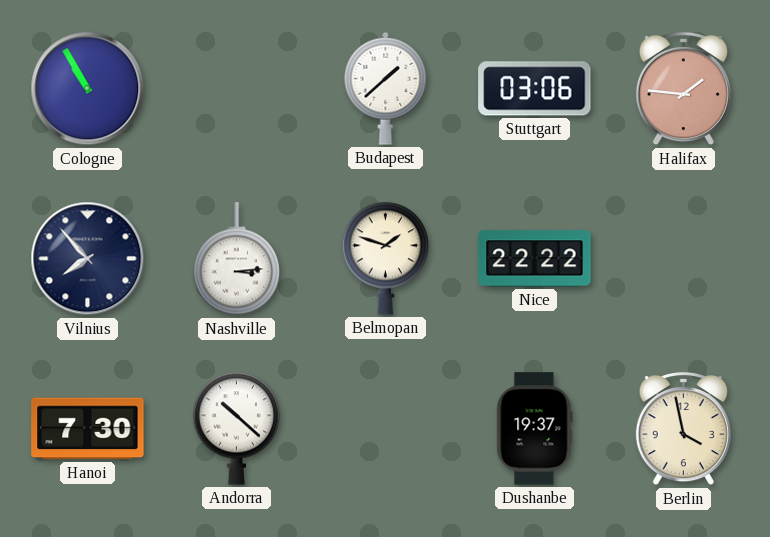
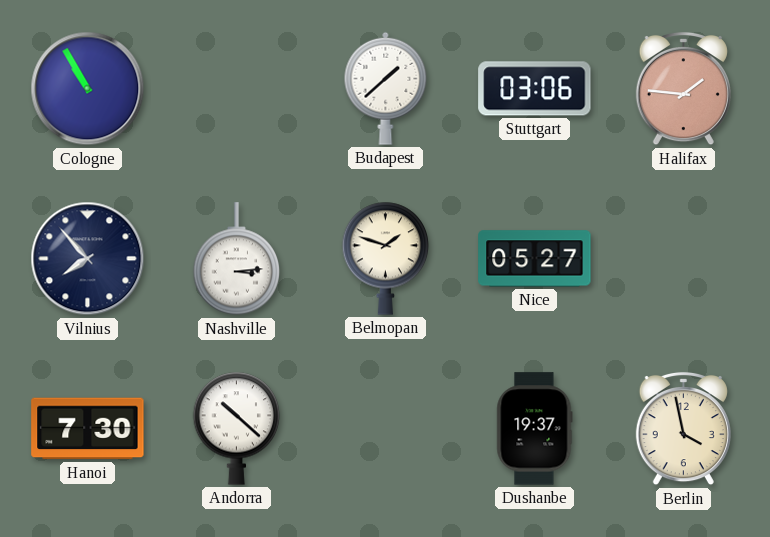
Nice: 22:22 -> 05:27
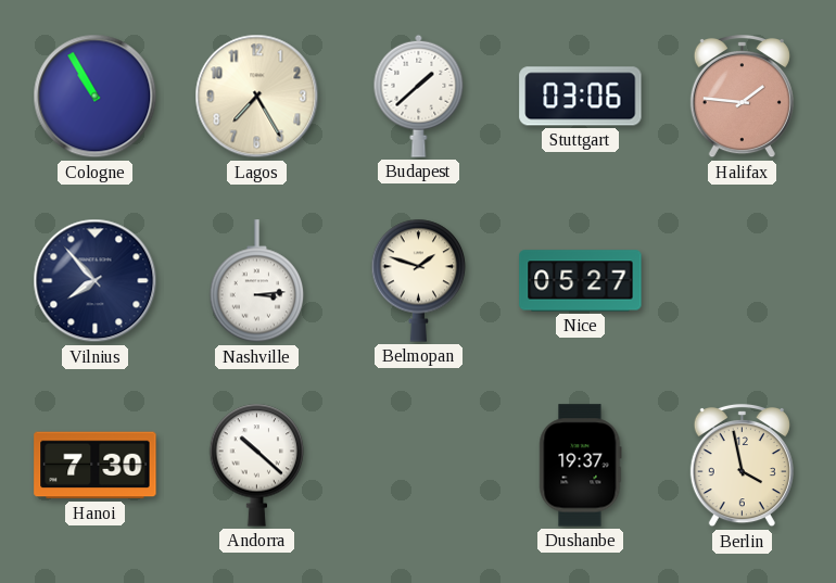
Lagos: none -> 7:25
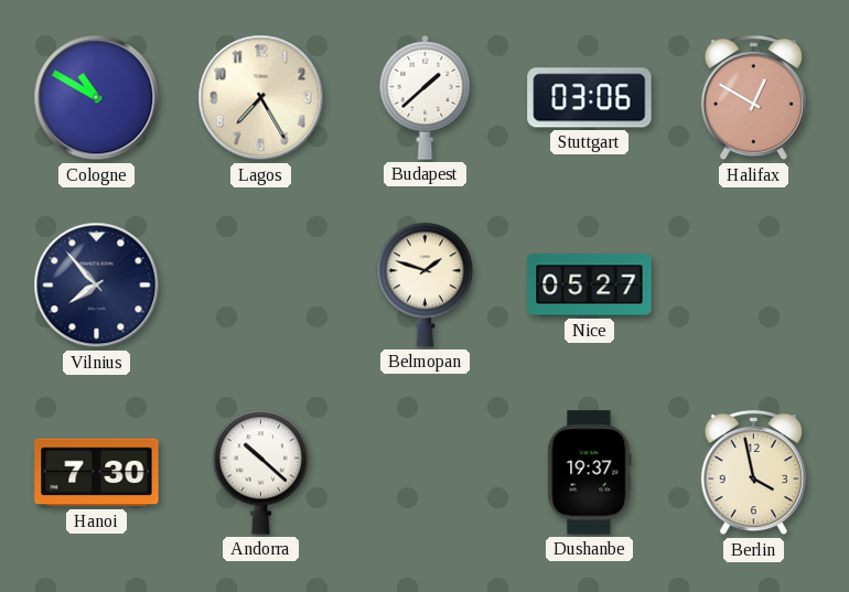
Cologne: 10:55 -> 10:50
Halifax: 1:46 -> 12:50
Nashville: 3:14 -> none
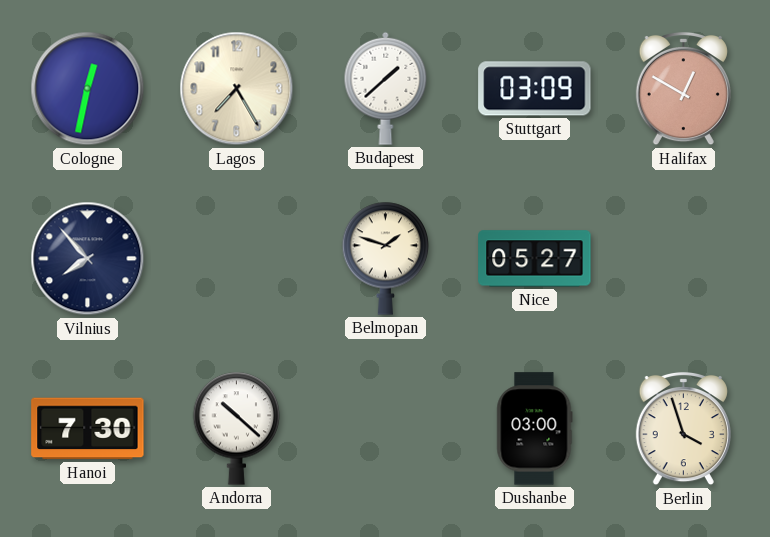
Cologne: 10:50 -> 12:32
Stuttgart: 03:06 -> 03:09
Dushanbe: 19:37 -> 03:00
Berlin: 3:58 -> 3:57
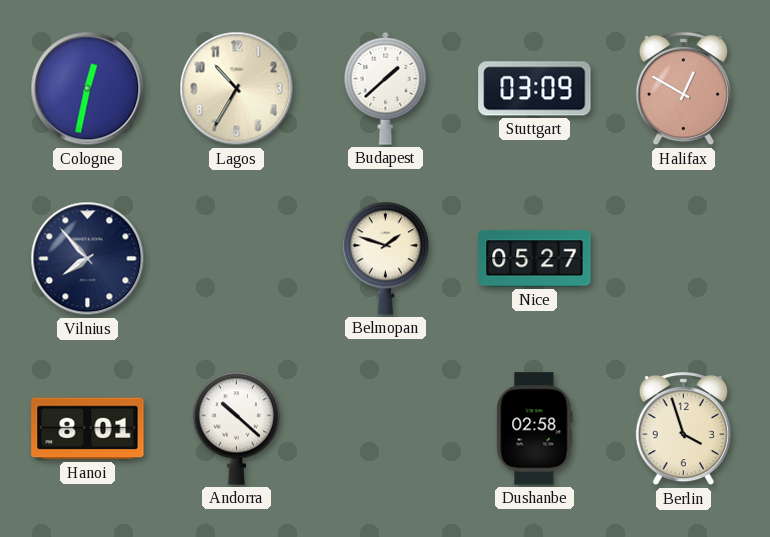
Lagos: 7:25 -> 10:35
Hanoi: 7:30 -> 8:01
Dushanbe: 03:00 -> 02:58
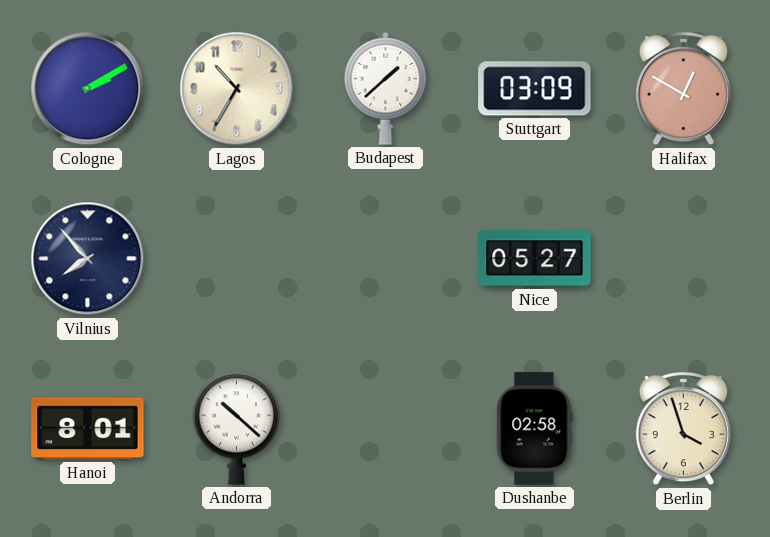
Cologne: 12:32 -> 2:10
Belmopan: 1:48 -> none
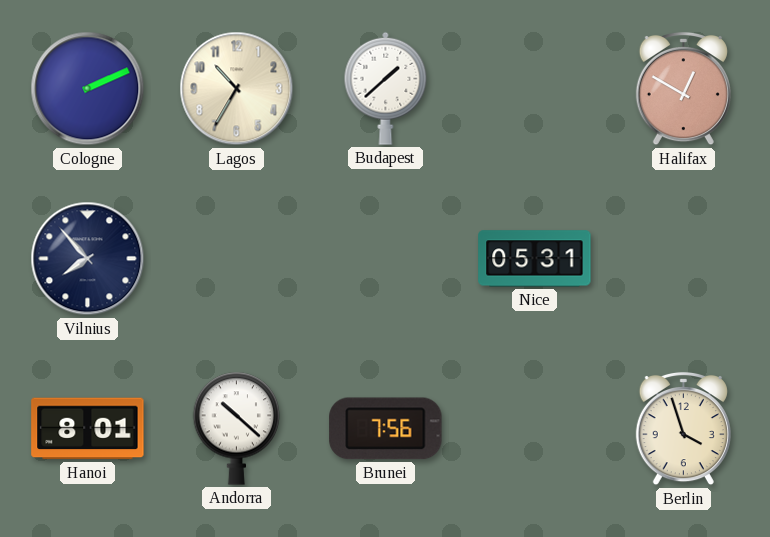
Cologne: 2:10 -> 2:11
Stuttgart: 03:09 -> none
Nice: 05:27 -> 05:31
Brunei: none -> 7:56
Dushanbe: 02:58 -> none
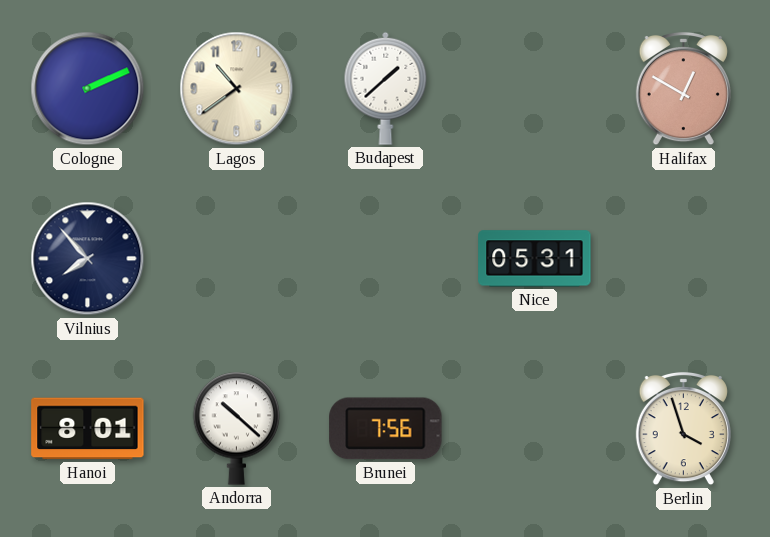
Lagos: 10:35 -> 10:39
